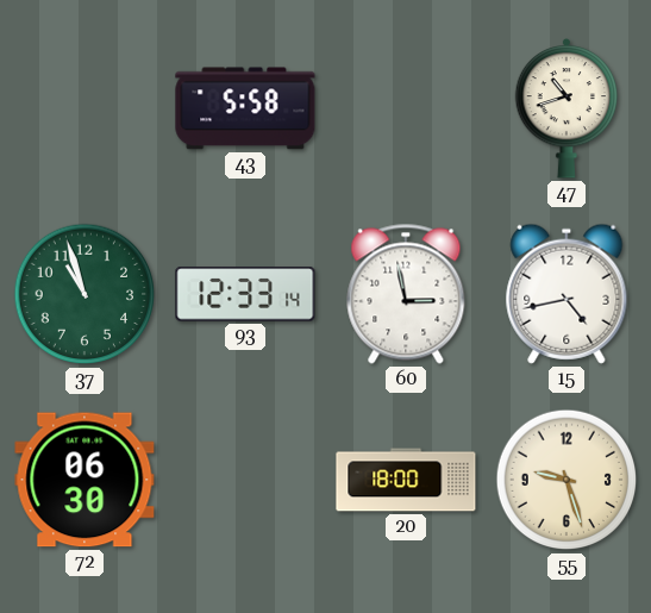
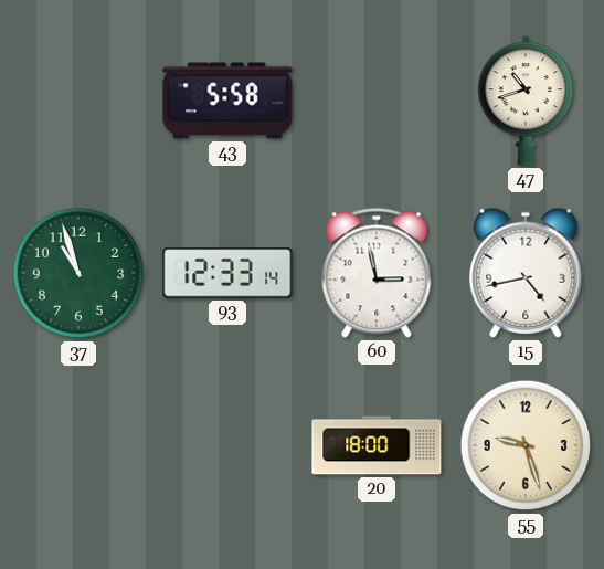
72: 06:30 -> none
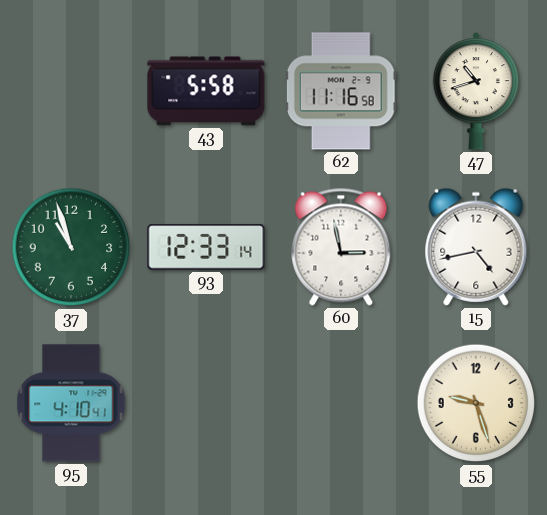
62: none -> 11:16
95: none -> 4:10
20: 18:00 -> none
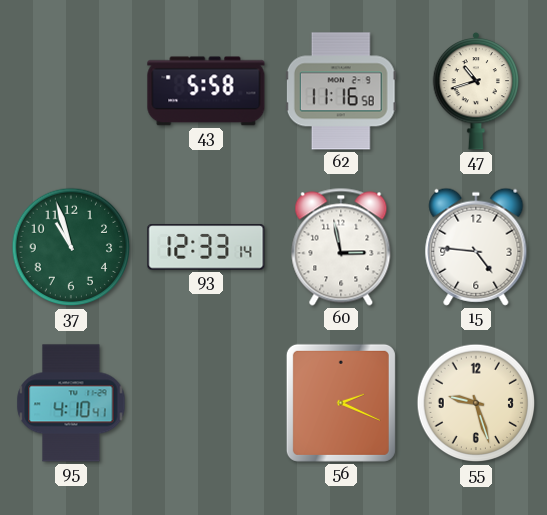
15: 4:43 -> 4:46
56: none -> 2:19
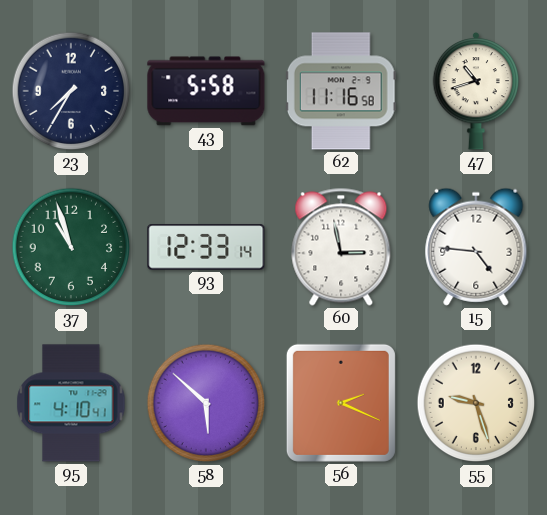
23: none -> 7:35
58: none -> 5:52
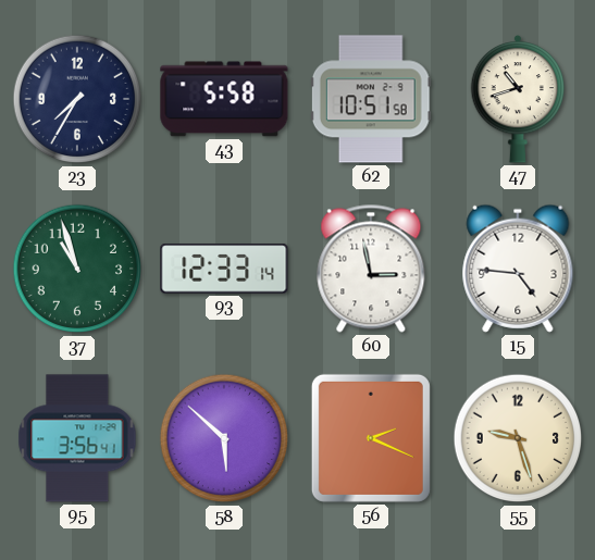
62: 11:16 -> 10:51
95: 4:10 -> 3:56
